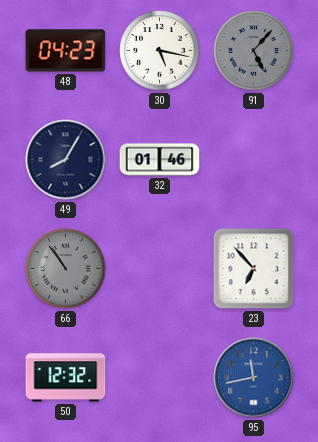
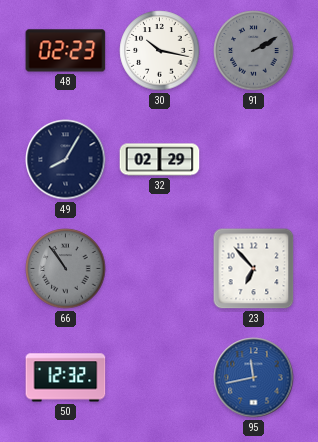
48: 04:23 -> 02:23
30: 5:17 -> 10:17
91: 5:07 -> 2:10
32: 01:46 -> 02:29
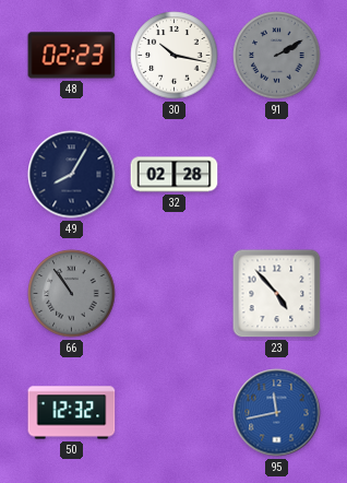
32: 02:29 -> 02:28
23: 6:53 -> 4:53
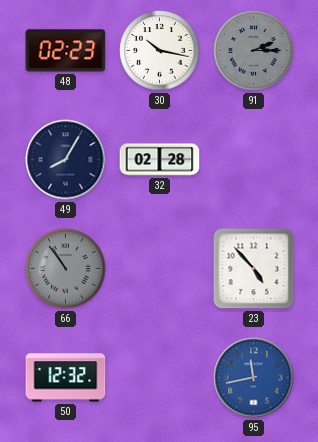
91: 2:10 -> 2:15
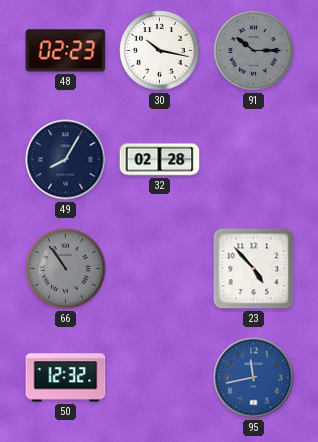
91: 2:15 -> 10:15
